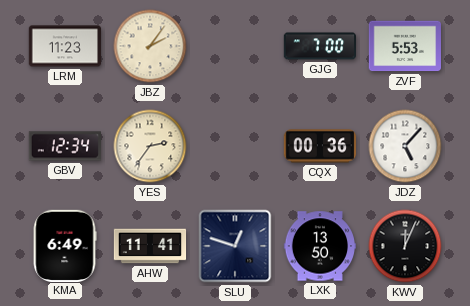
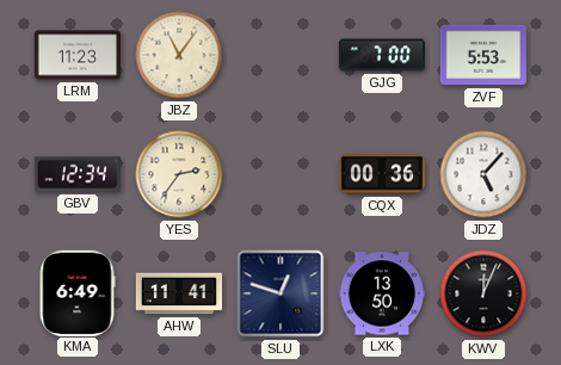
JBZ: 2:06 -> 11:06
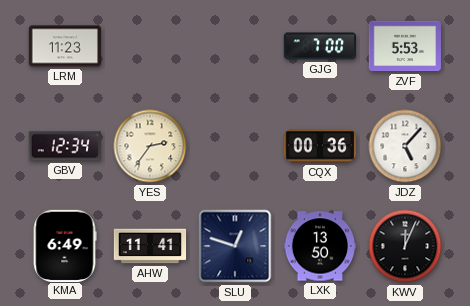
JBZ: 11:06 -> none
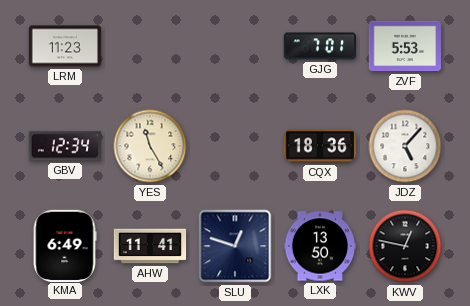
GJG: 7:00 -> 7:01
YES: 2:36 -> 11:25
CQX: 00:36 -> 18:36
KWV: 12:04 -> 12:47
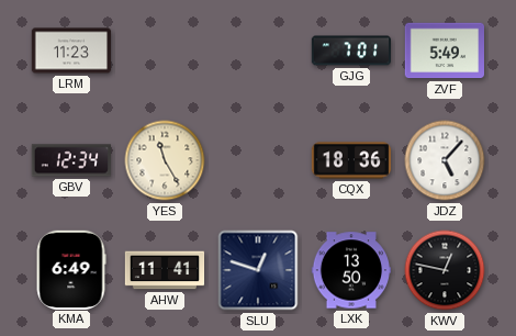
ZVF: 5:53 -> 5:49
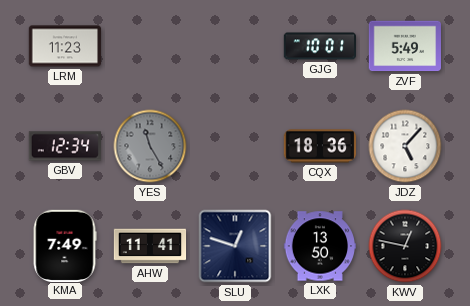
GJG: 7:01 -> 10:01
YES dial: cream -> grey
KMA: 6:49 -> 7:49
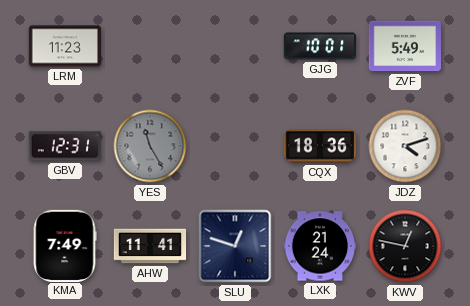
GBV: 12:34 -> 12:31
JDZ: 5:07 -> 4:12
LXK: 13:50 -> 21:24
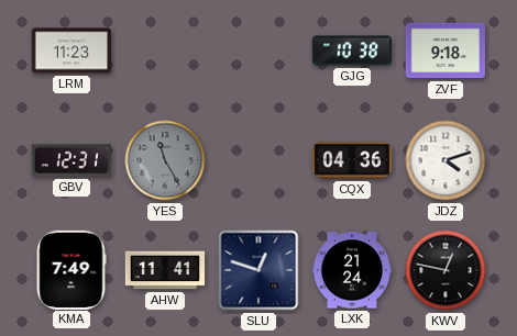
GJG: 10:01 -> 10:38
ZVF: 5:49 -> 9:18
CQX: 18:36 -> 04:36
